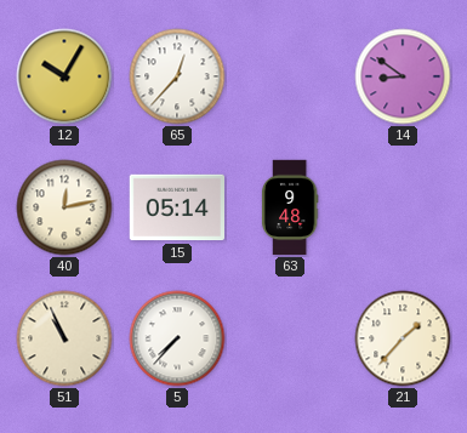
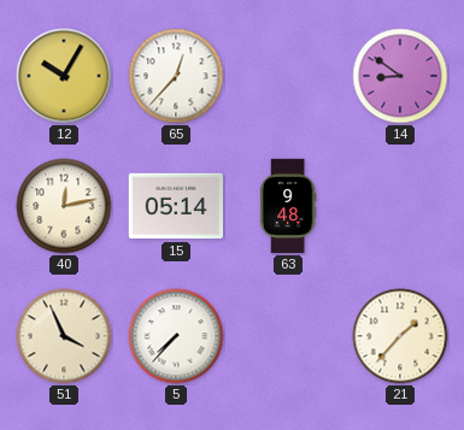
51: 10:56 -> 3:56
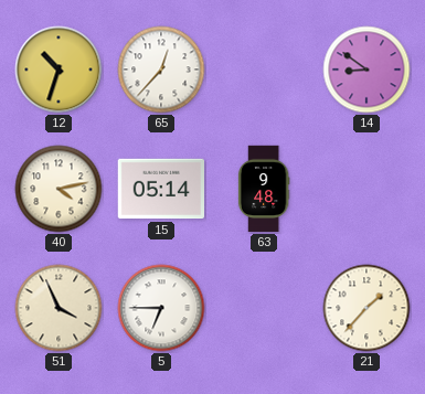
12: 10:05 -> 10:33
40: 12:13 -> 4:13
5: 7:37 -> 6:45
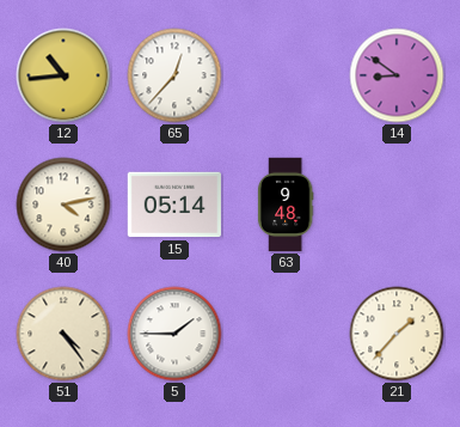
12: 10:33 -> 10:44
51: 3:56 -> 4:24
5: 6:45 -> 1:45
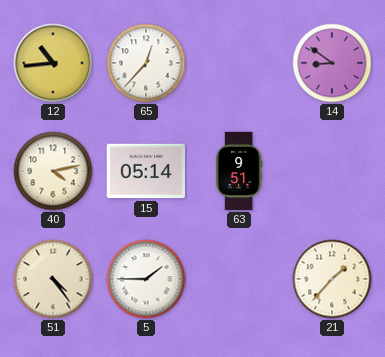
63: 9:48 -> 9:51
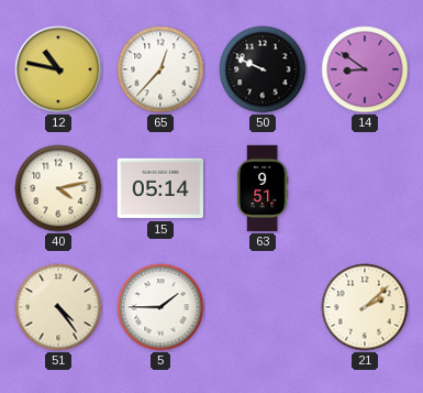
12: 10:44 -> 10:47
50: none -> 9:49
21: 1:37 -> 2:08
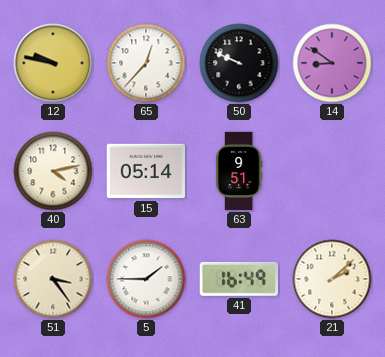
12: 10:47 -> 9:47
51: 4:24 -> 3:24
41: none -> 16:49
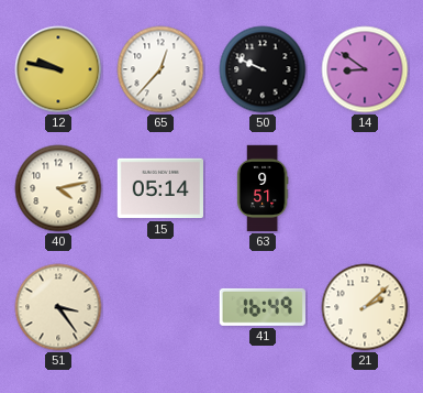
5: 1:45 -> none
